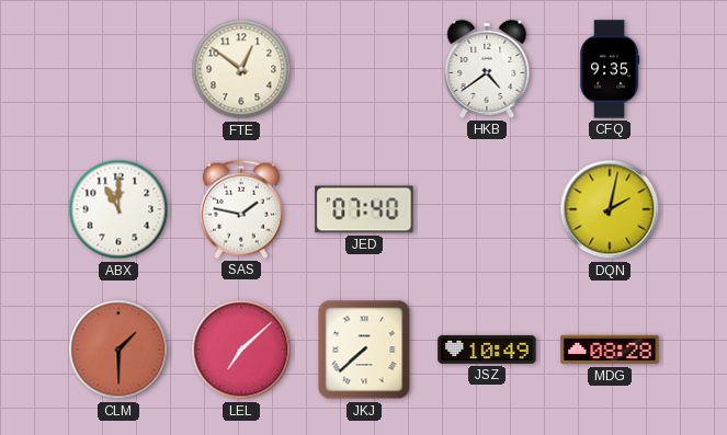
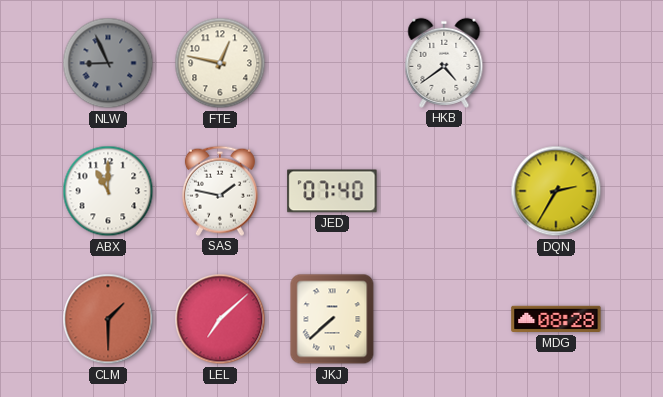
NLW: none -> 8:56
FTE: 12:51 -> 12:47
CFQ: 9:35 -> none
DQN: 2:02 -> 2:35
JSZ: 10:49 -> none
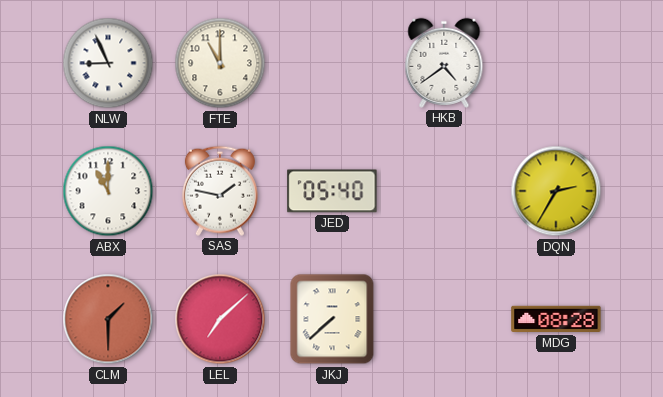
NLW dial: grey -> white
FTE: 12:47 -> 11:00
JED: 07:40 -> 05:40
